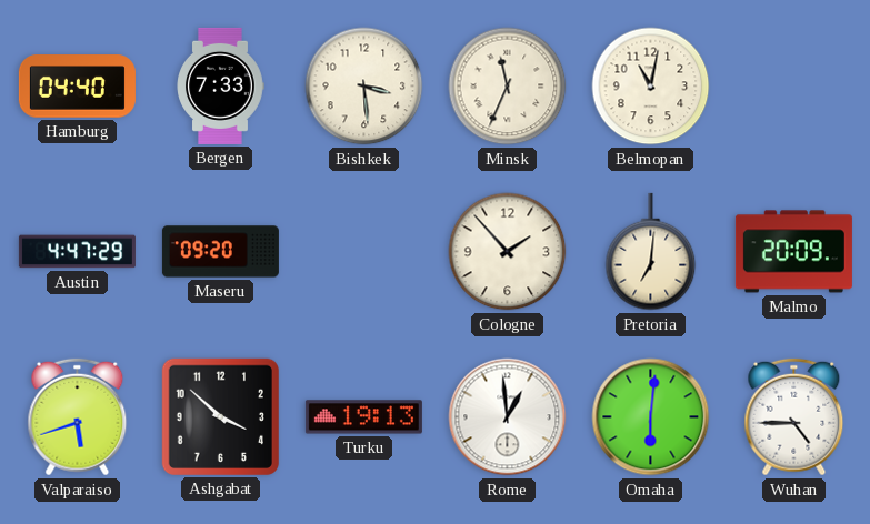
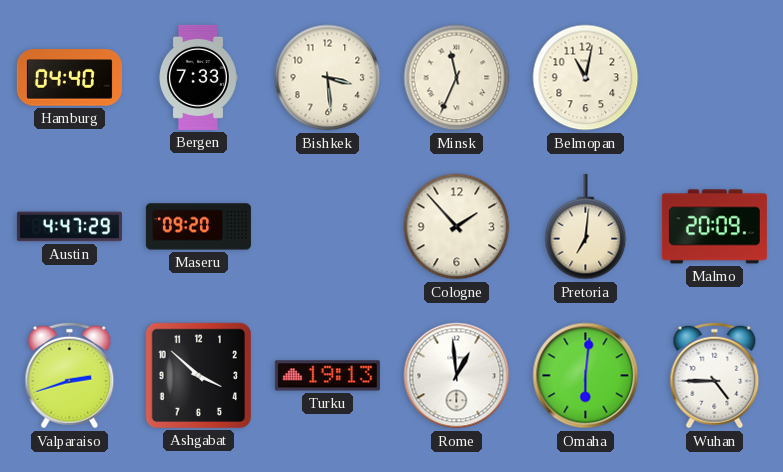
Valparaiso: 5:42 -> 2:42
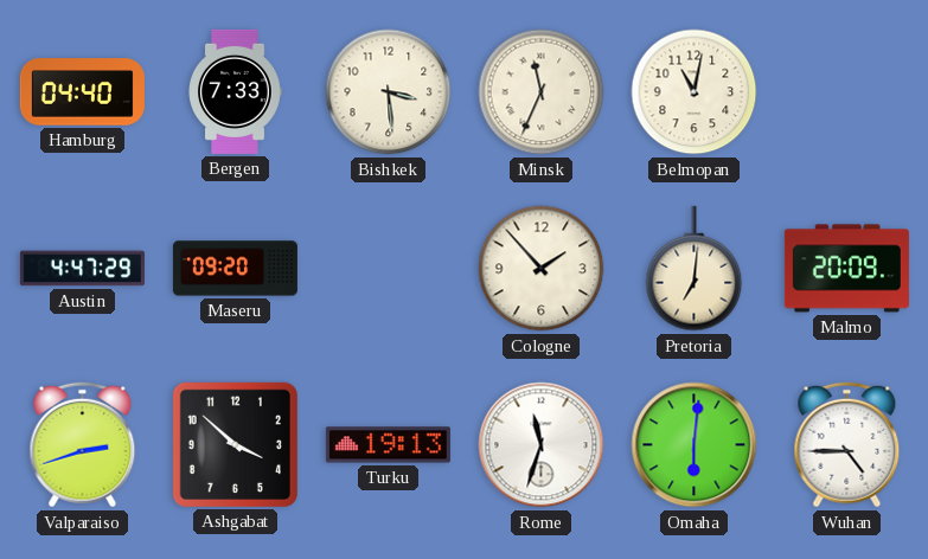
Rome: 12:59 -> 11:33
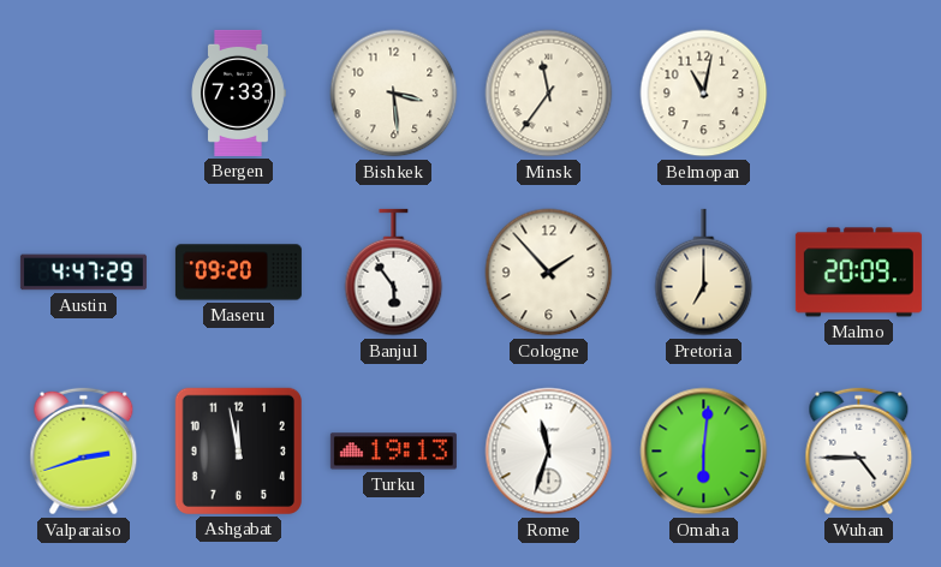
Hamburg: 04:40 -> none
Minsk: 11:34 -> 11:36
Banjul: none -> 5:54
Pretoria: 7:01 -> 7:00
Ashgabat: 3:52 -> 11:58
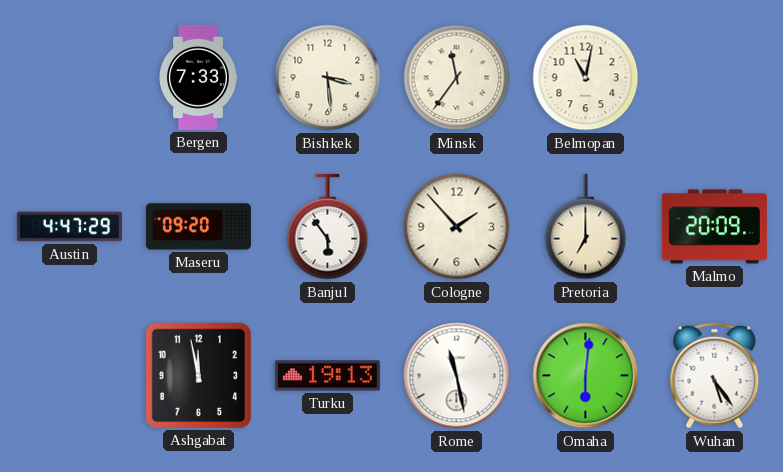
Valparaiso: 2:42 -> none
Rome: 11:33 -> 11:28
Wuhan: 4:45 -> 5:24
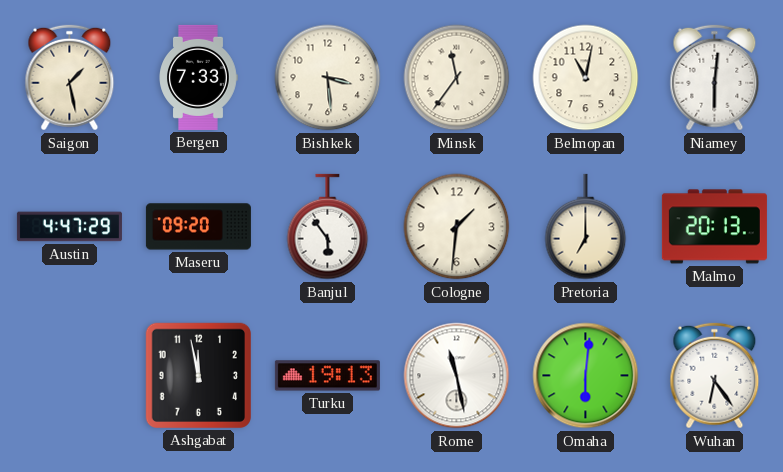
Saigon: none -> 1:28
Niamey: none -> 6:01
Cologne: 1:53 -> 1:31
Malmo: 20:09 -> 20:13
Wuhan: 5:24 -> 6:24
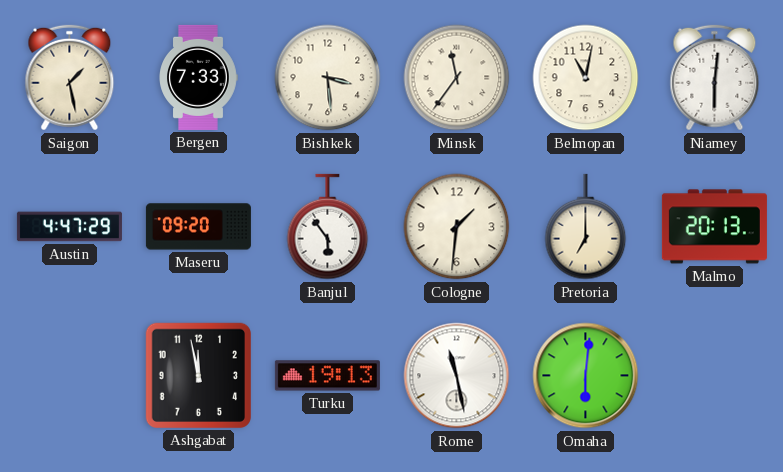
Wuhan: 6:24 -> none
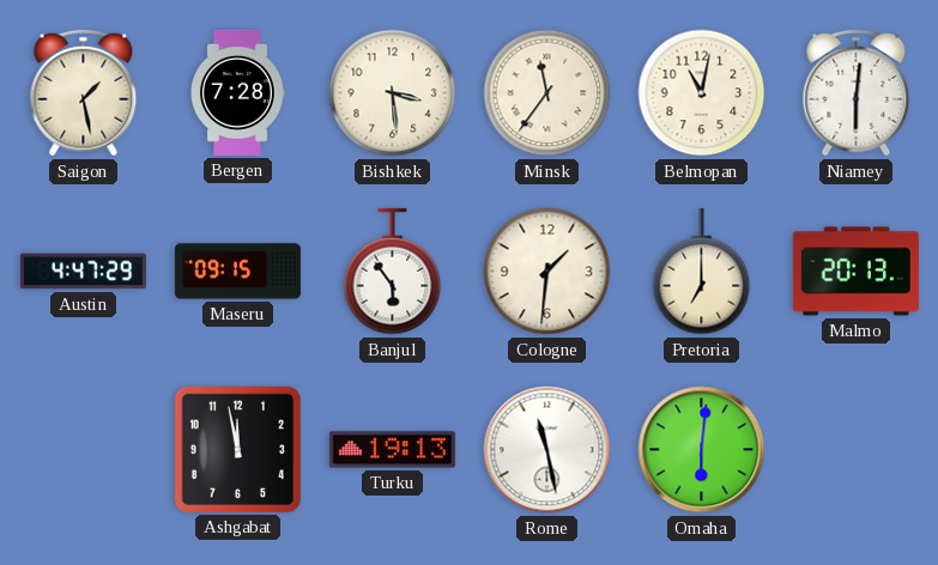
Bergen: 7:33 -> 7:28
Maseru: 09:20 -> 09:15
